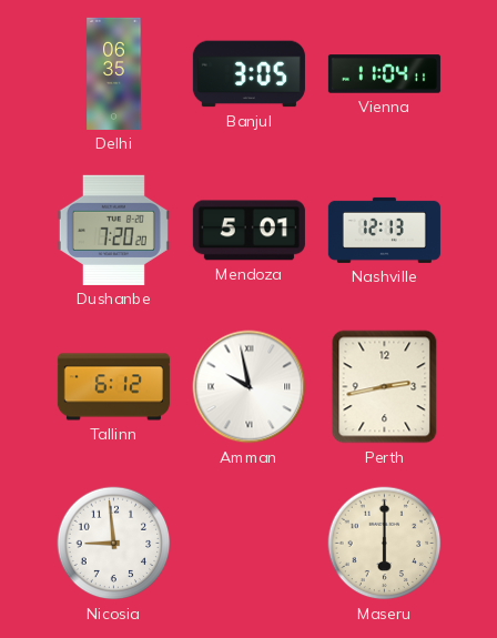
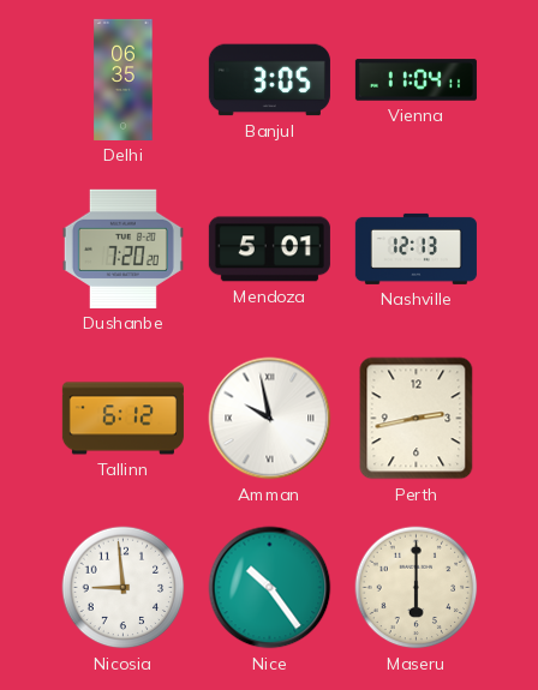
Nice: none -> 10:24
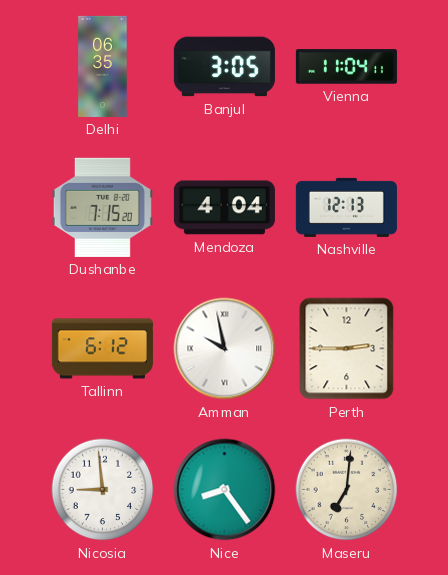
Dushanbe: 7:20 -> 7:15
Mendoza: 5:01 -> 4:04
Perth: 2:43 -> 2:45
Nice: 10:24 -> 8:24
Maseru: 6:00 -> 7:01
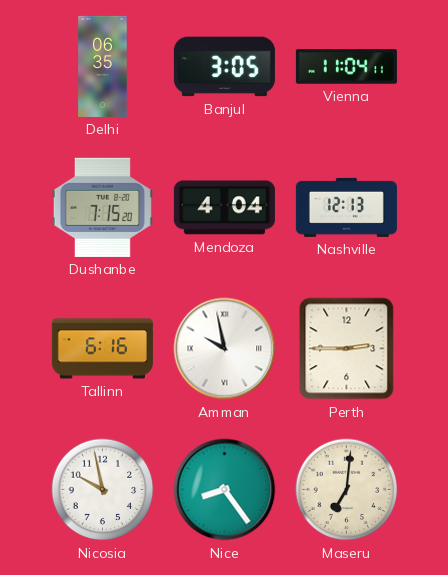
Tallinn: 6:12 -> 6:16
Nicosia: 8:59 -> 9:58
